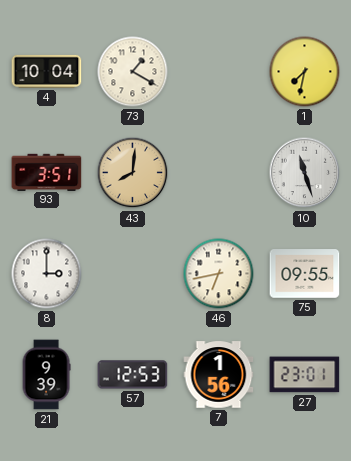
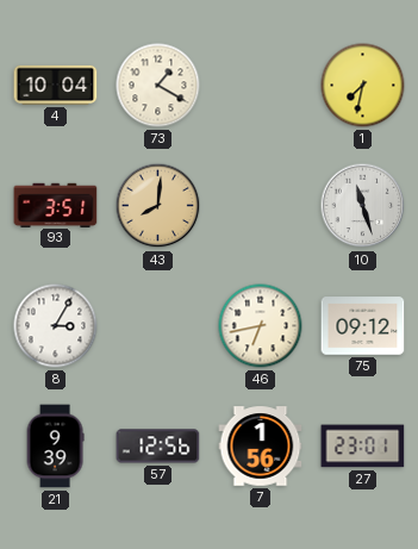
8: 3:00 -> 3:05
75: 09:55 -> 09:12
57: 12:53 -> 12:56
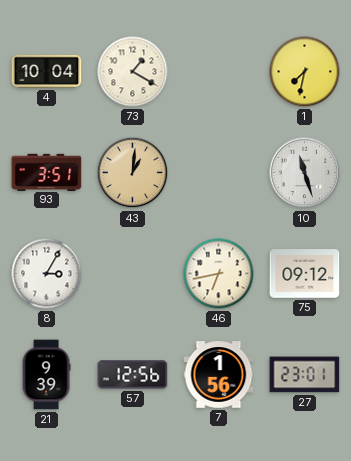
43: 8:01 -> 1:01
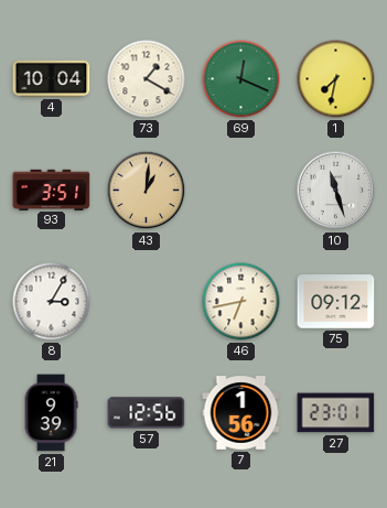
69: none -> 12:19
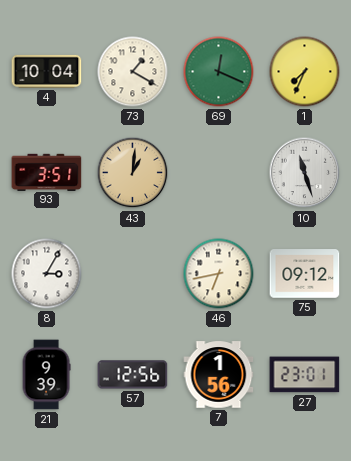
1: 7:32 -> 7:34
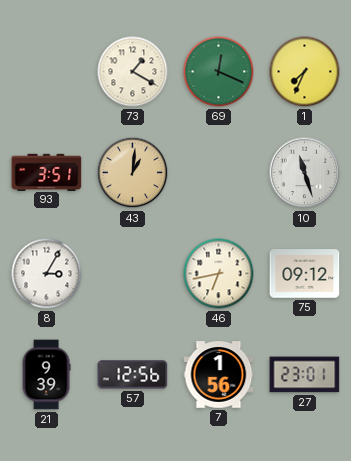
4: 10:04 -> none
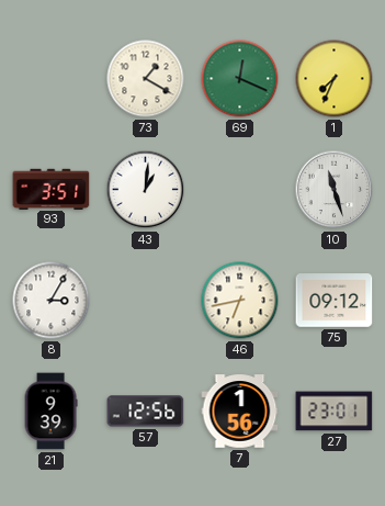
43 dial: champagne -> white
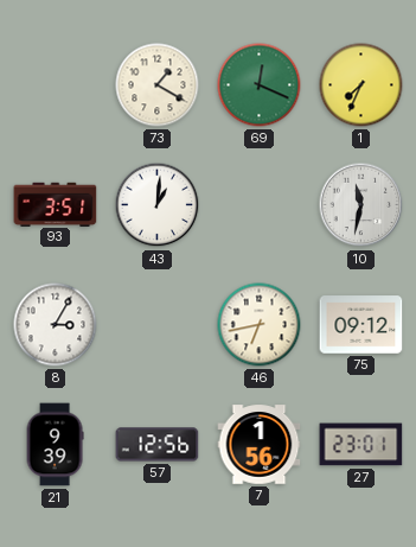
10: 11:27 -> 11:32
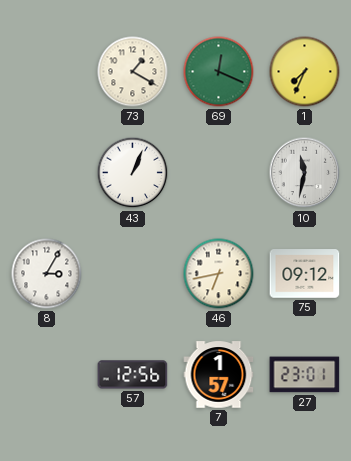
93: 3:51 -> none
43: 1:01 -> 1:04
21: 9:39 -> none
7: 1:56 -> 1:57
